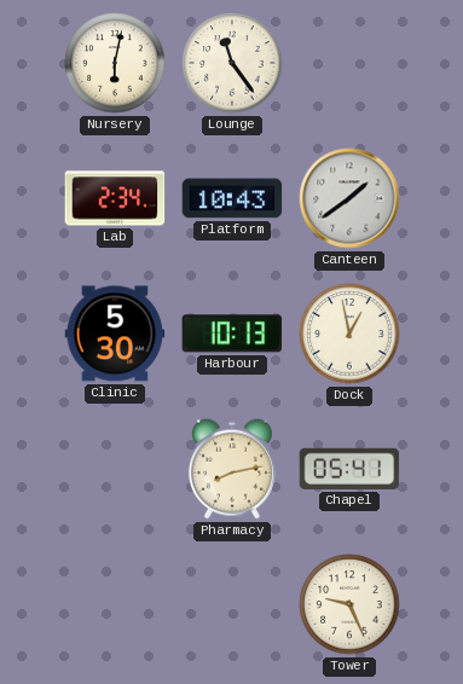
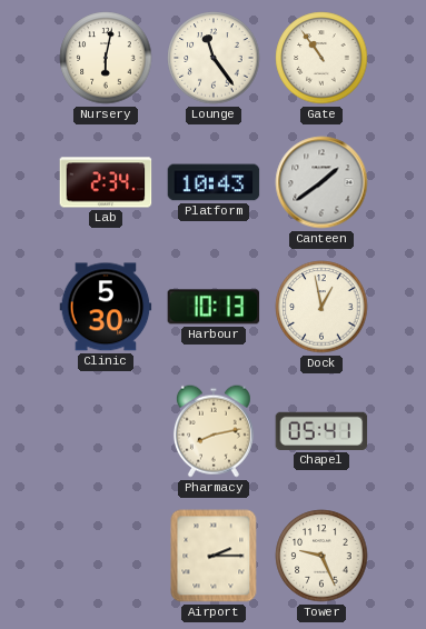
Gate: none -> 10:54
Airport: none -> 2:15
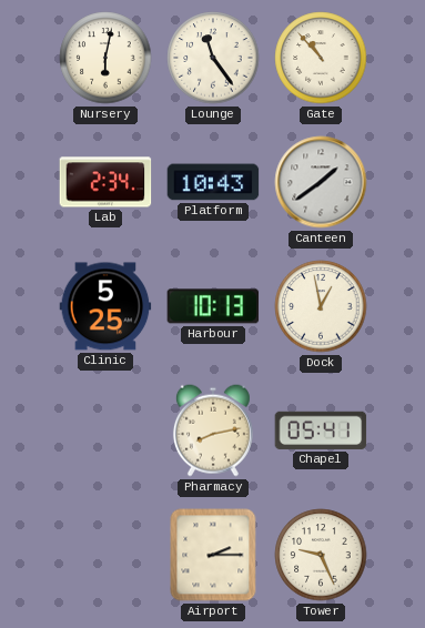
Gate: 10:54 -> 10:53
Clinic: 5:30 -> 5:25
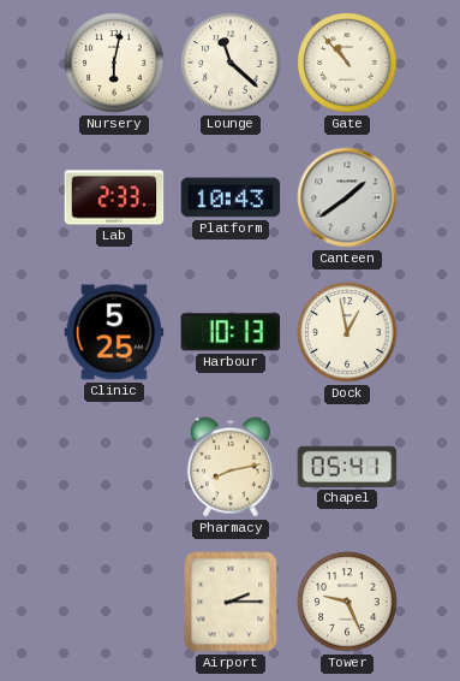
Lounge: 11:24 -> 11:22
Lab: 2:34 -> 2:33
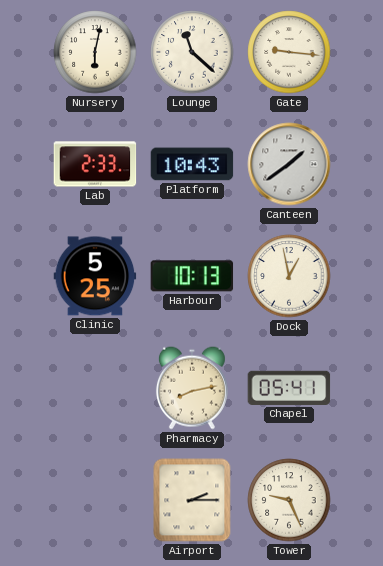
Gate: 10:53 -> 9:16
